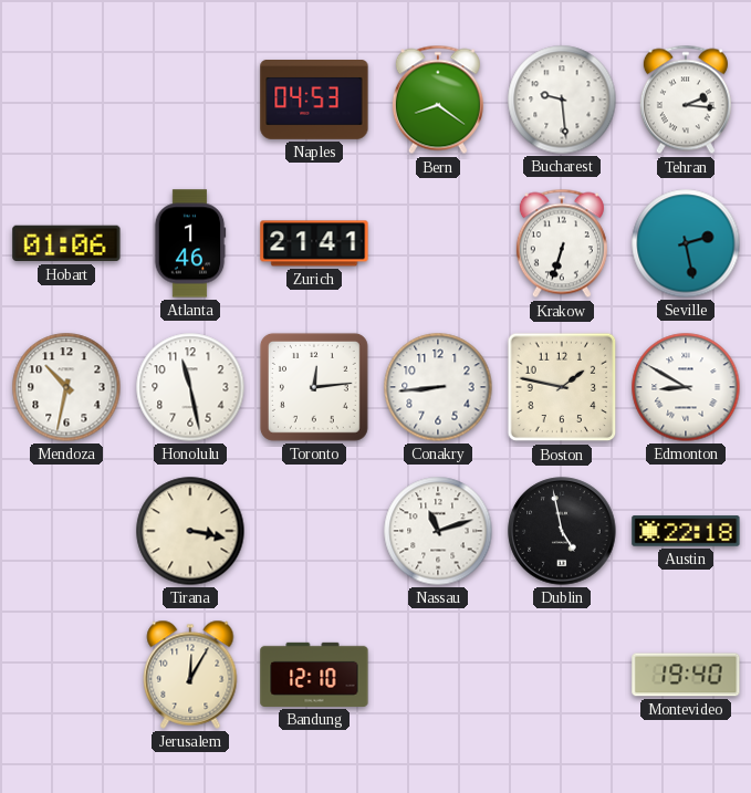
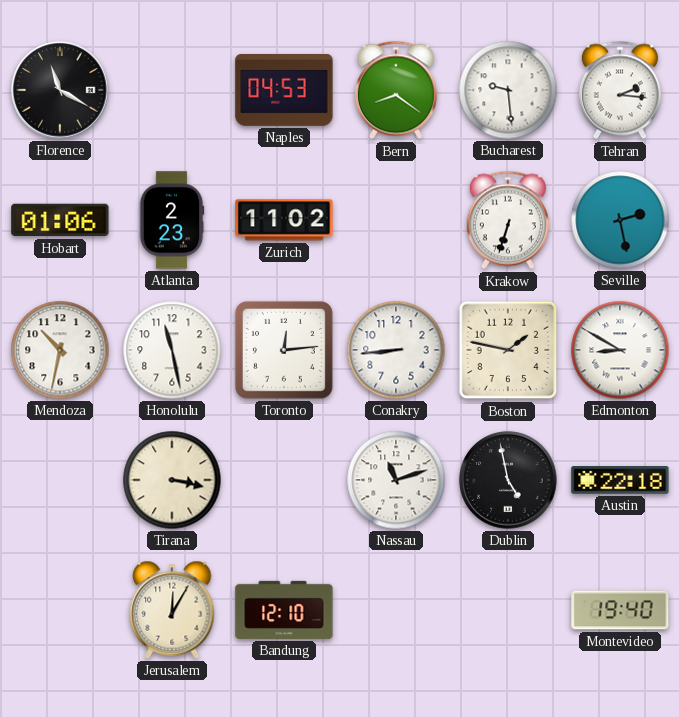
Florence: none -> 11:20
Atlanta: 1:46 -> 2:23
Zurich: 21:41 -> 11:02
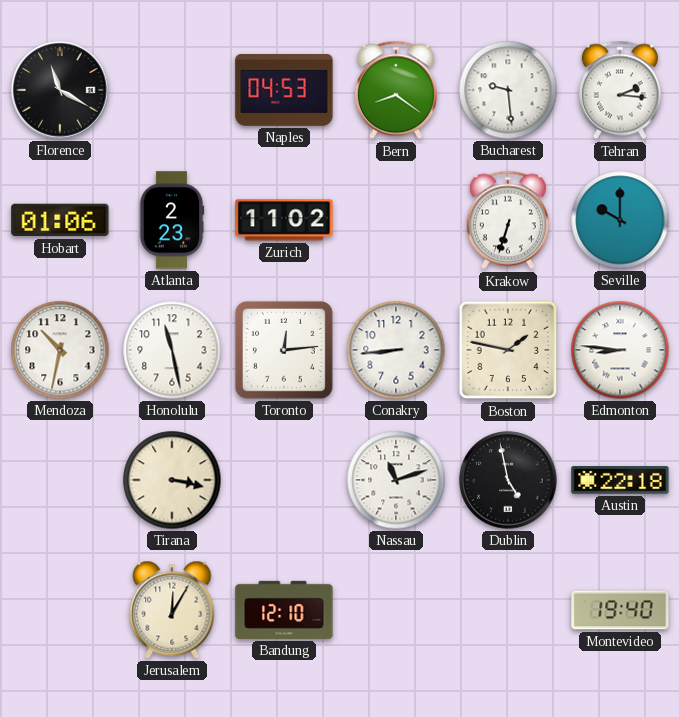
Seville: 2:28 -> 10:00
Edmonton: 8:50 -> 8:46
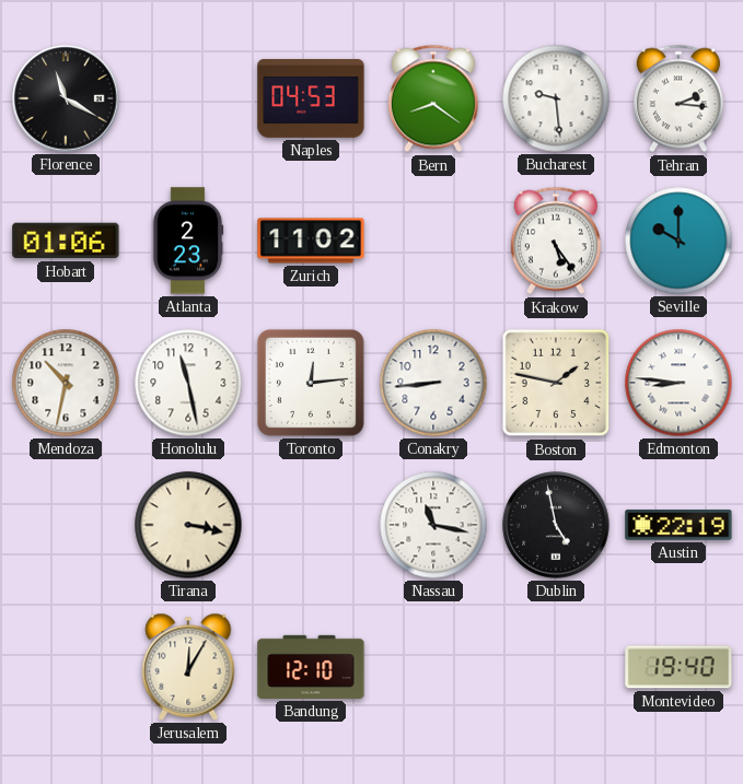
Krakow: 6:33 -> 5:24
Nassau: 11:12 -> 11:17
Austin: 22:18 -> 22:19
